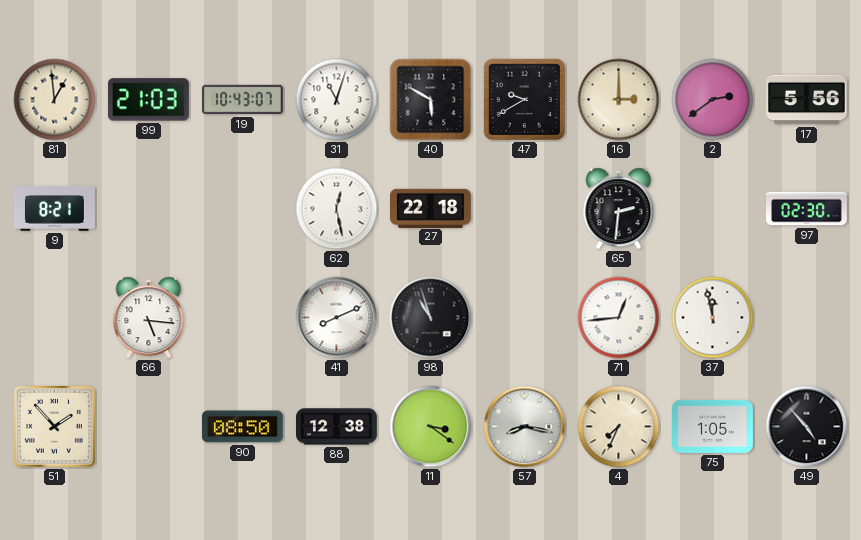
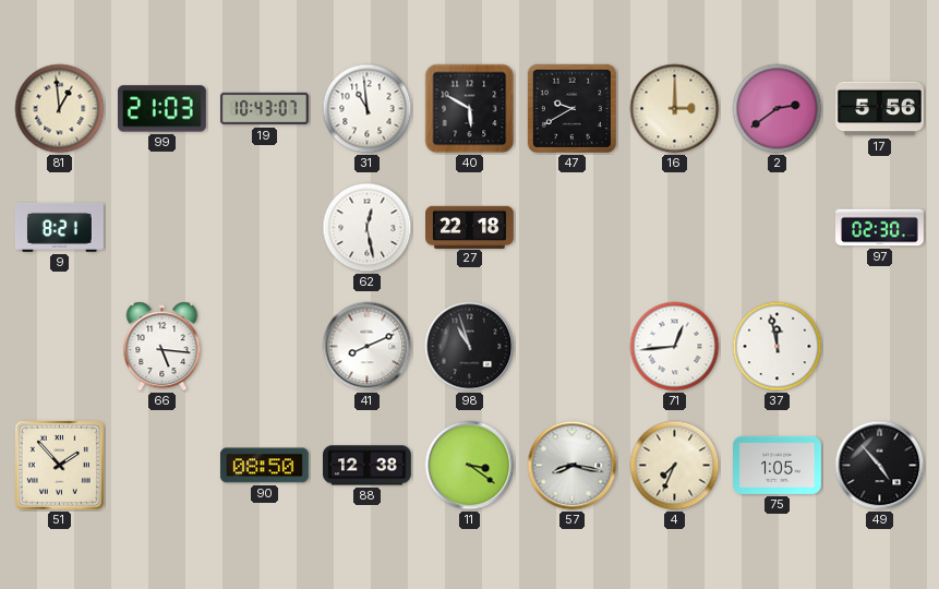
31: 11:03 -> 10:59
65: 2:31 -> none
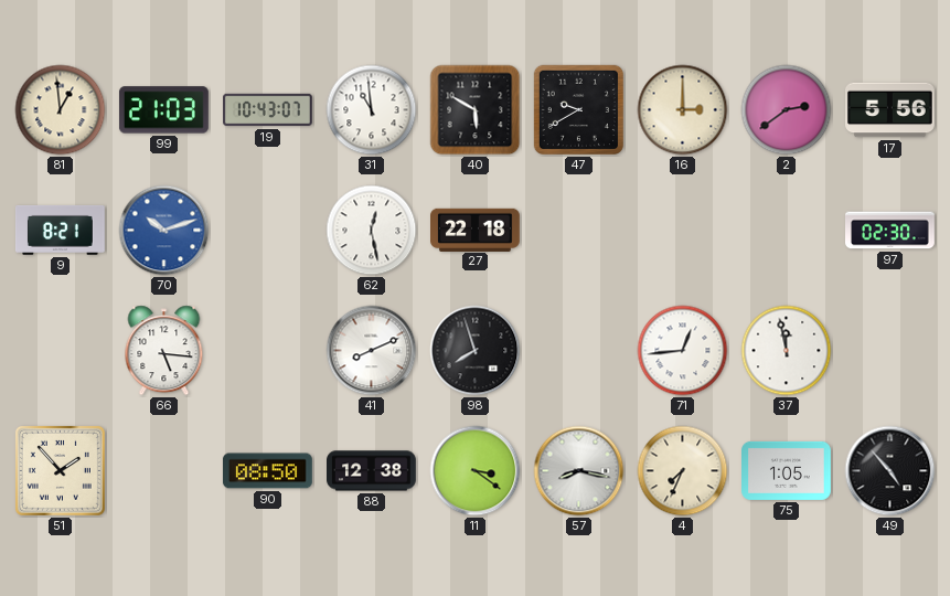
70: none -> 10:12
98: 10:57 -> 7:57
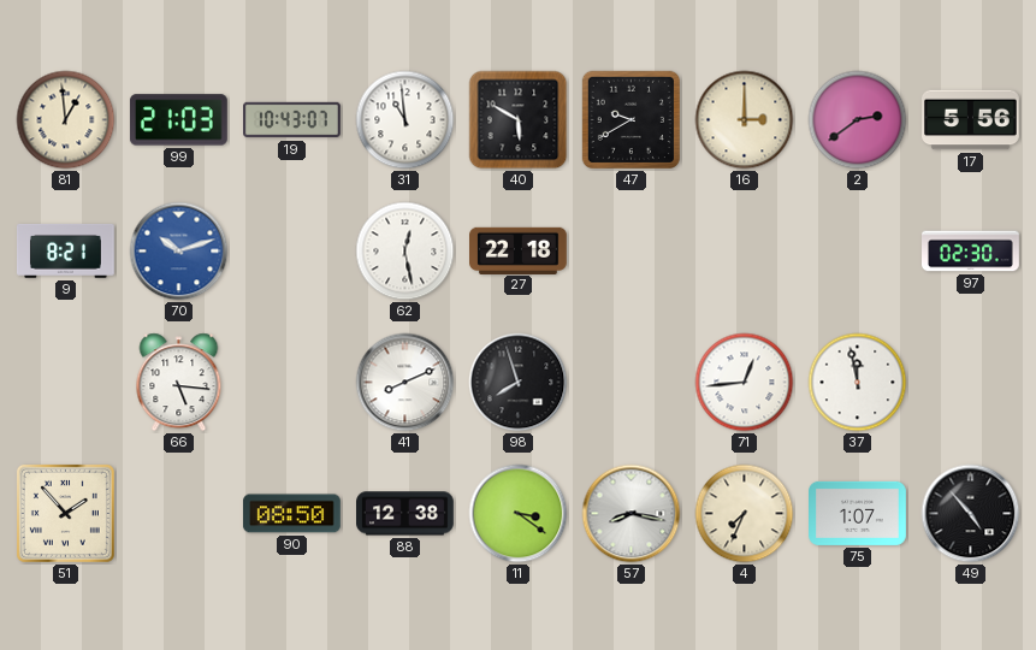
75: 1:05 -> 1:07
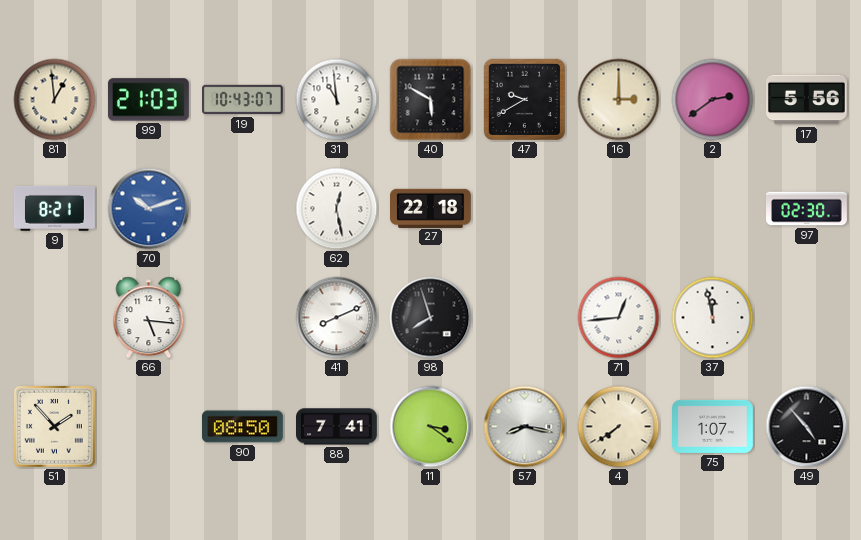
88: 12:38 -> 7:41
4: 7:34 -> 7:39
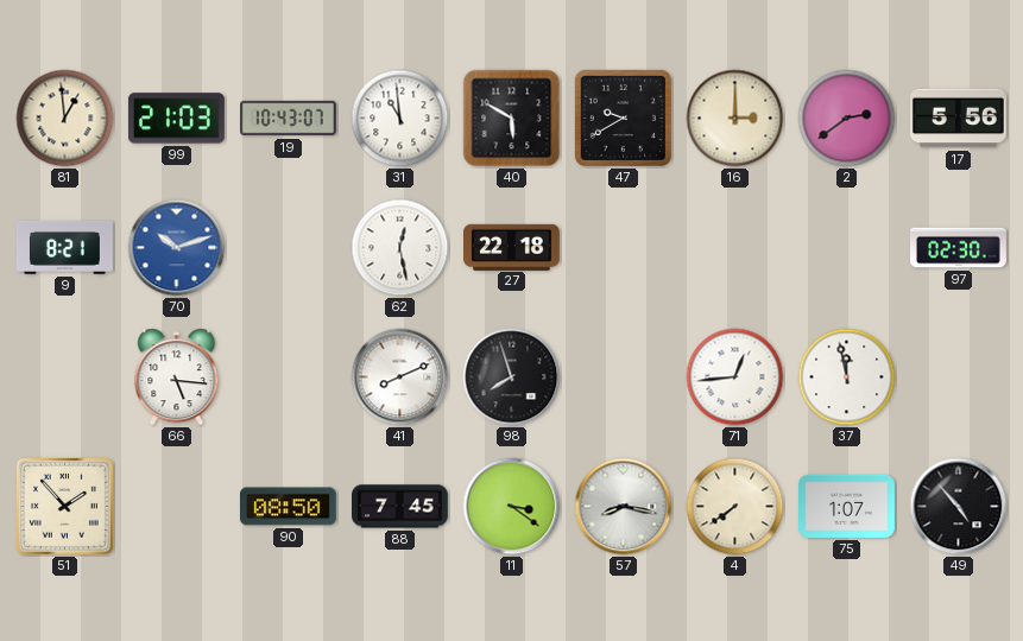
88: 7:41 -> 7:45
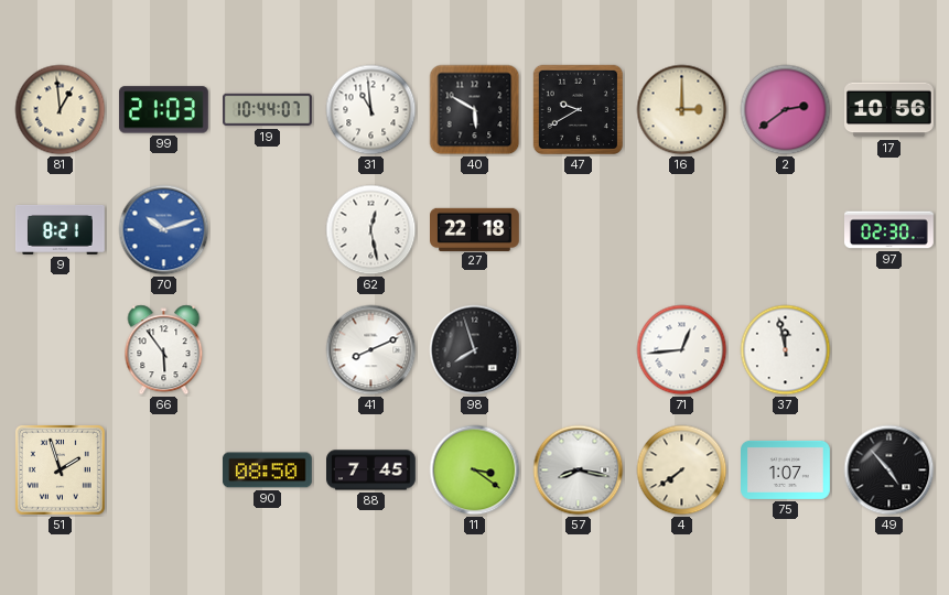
19: 10:43 -> 10:44
17: 5:56 -> 10:56
66: 5:16 -> 5:54
51: 1:53 -> 1:57
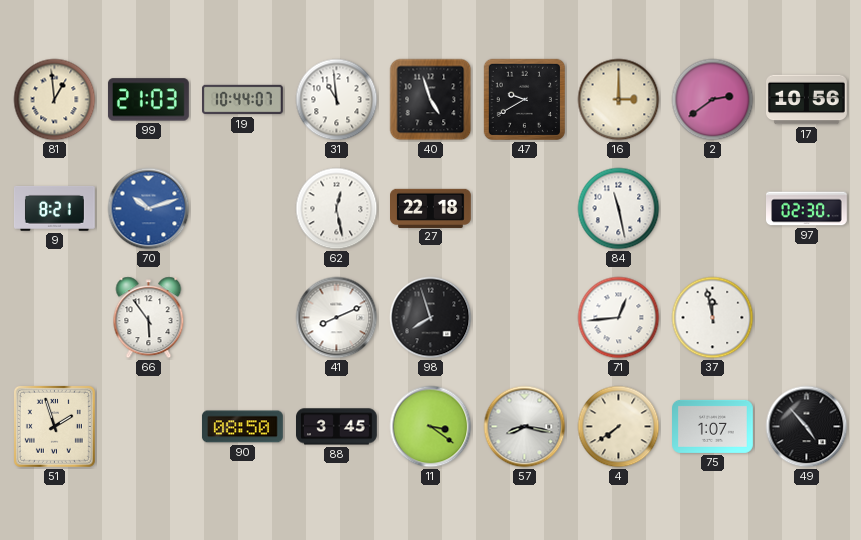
40: 5:50 -> 4:57
84: none -> 11:28
88: 7:45 -> 3:45
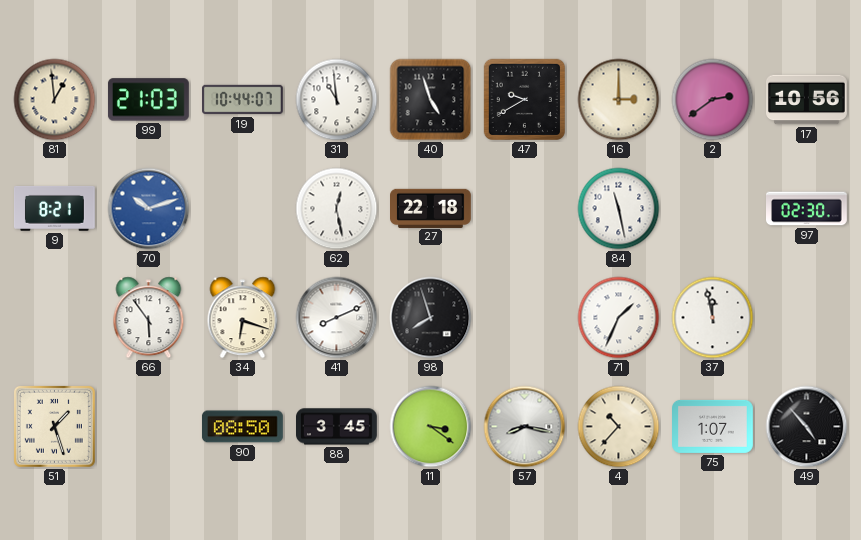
34: none -> 6:18
71: 12:44 -> 1:34
51: 1:57 -> 1:27
4: 7:39 -> 10:37
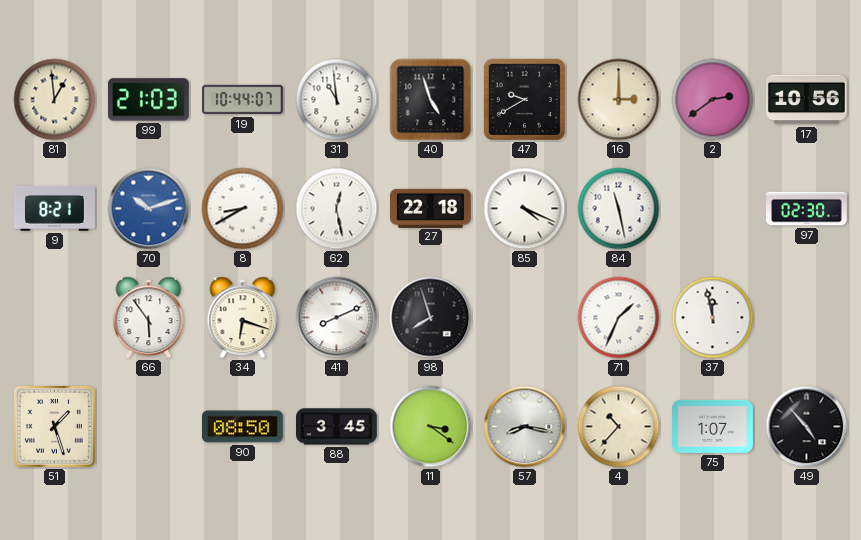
8: none -> 8:40
85: none -> 4:19
